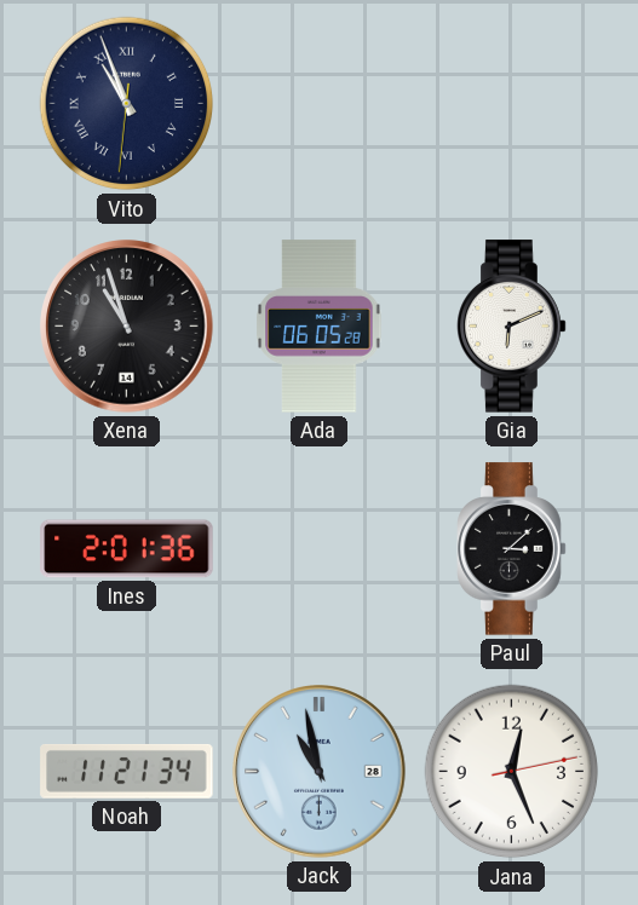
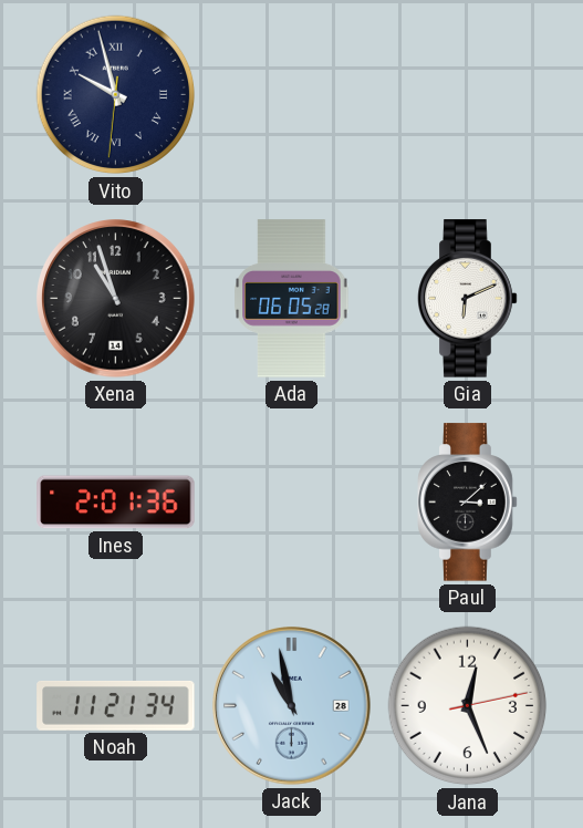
Vito: 10:56 -> 9:57
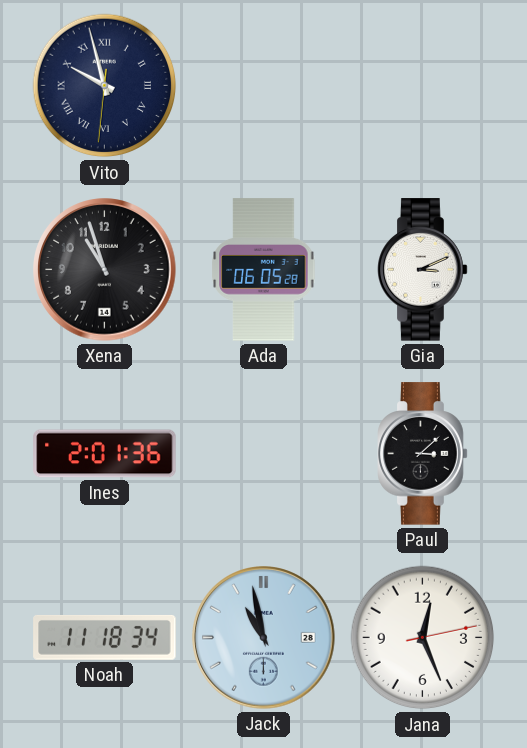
Gia: 6:11 -> 3:11
Noah: 11:21 -> 11:18
